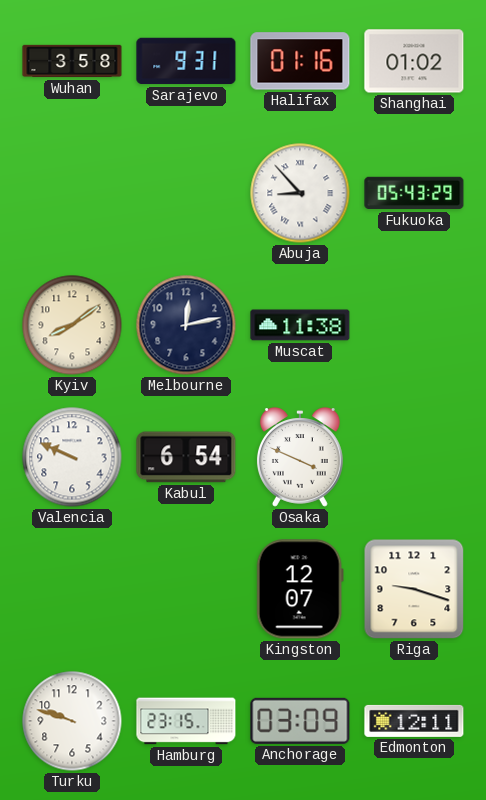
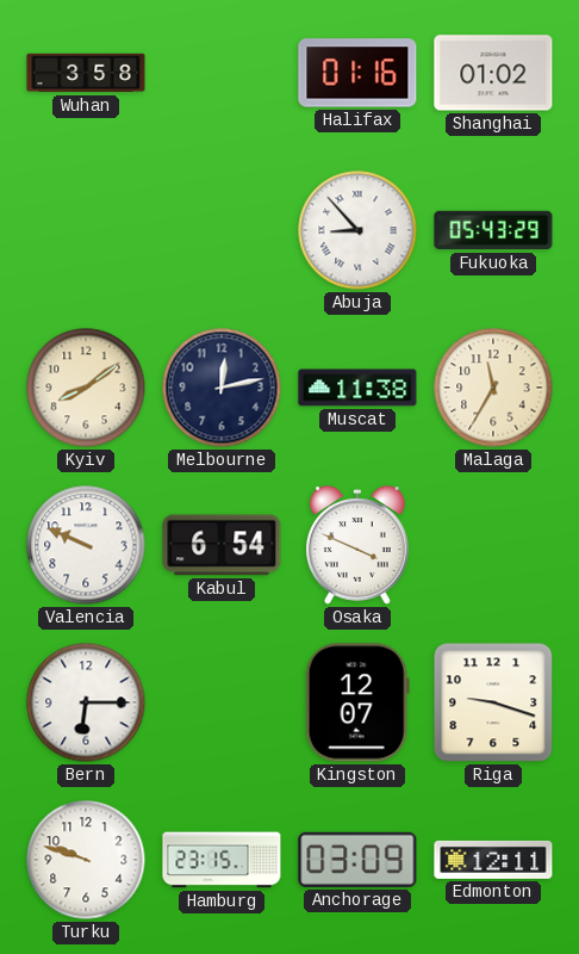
Sarajevo: 9:31 -> none
Malaga: none -> 11:35
Bern: none -> 6:15
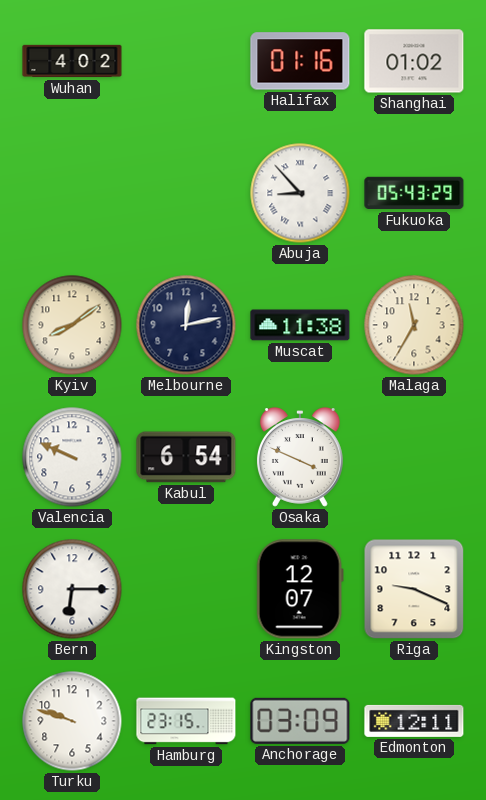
Wuhan: 3:58 -> 4:02
Riga: 9:18 -> 9:19
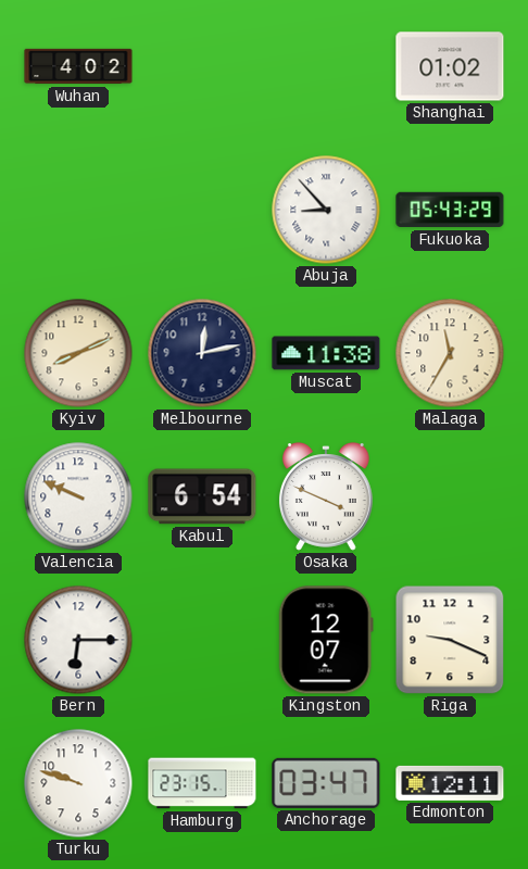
Halifax: 01:16 -> none
Kyiv: 8:09 -> 8:11
Anchorage: 03:09 -> 03:47
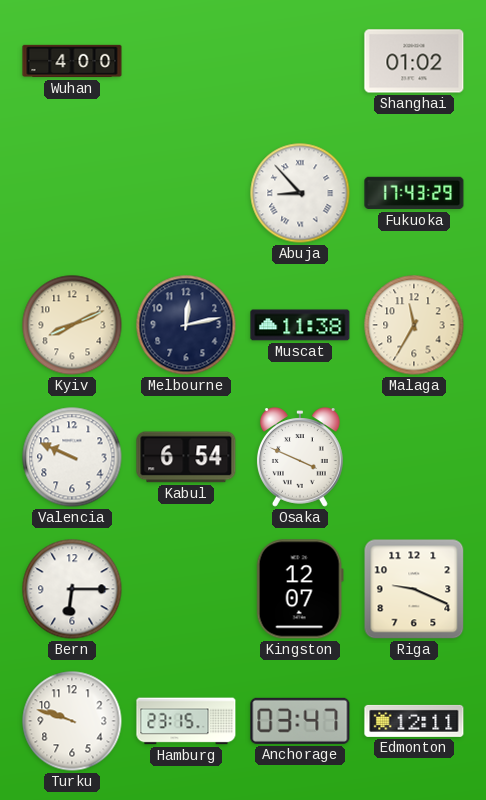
Wuhan: 4:02 -> 4:00
Fukuoka: 05:43 -> 17:43
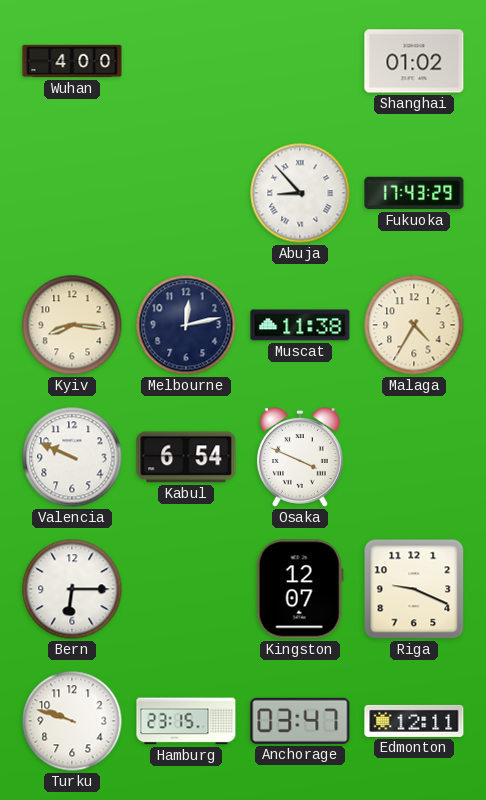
Kyiv: 8:11 -> 8:16
Malaga: 11:35 -> 4:35
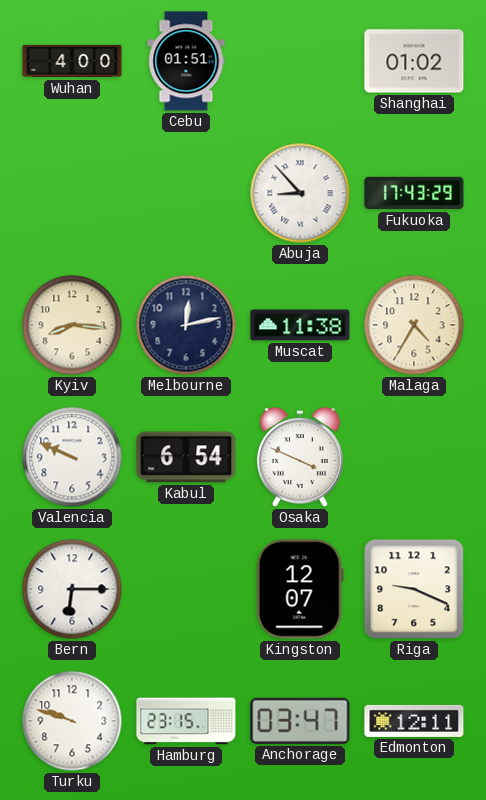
Cebu: none -> 01:51
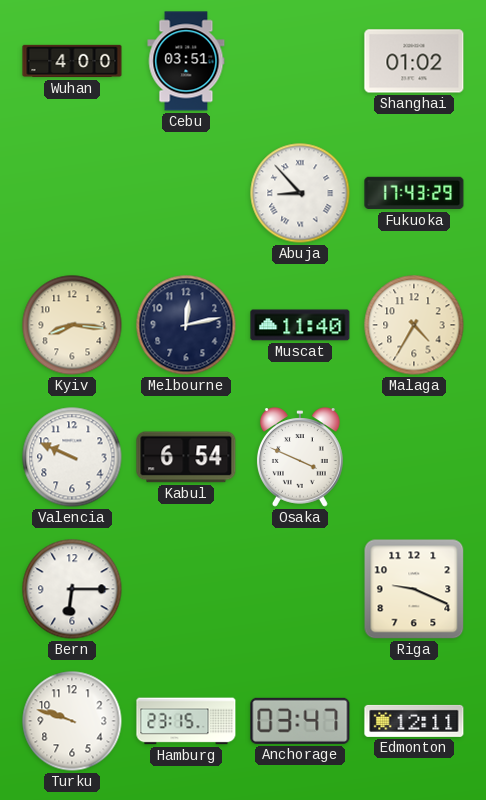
Cebu: 01:51 -> 03:51
Muscat: 11:38 -> 11:40
Kingston: 12:07 -> none
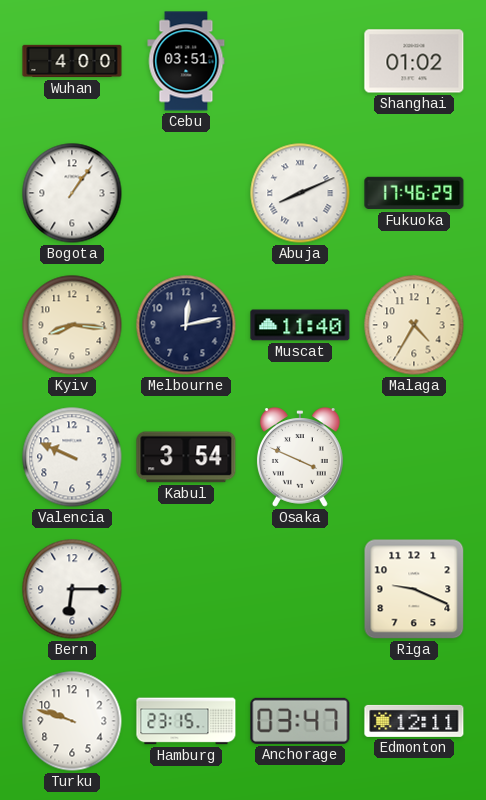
Bogota: none -> 1:06
Abuja: 8:53 -> 8:11
Fukuoka: 17:43 -> 17:46
Kabul: 6:54 -> 3:54
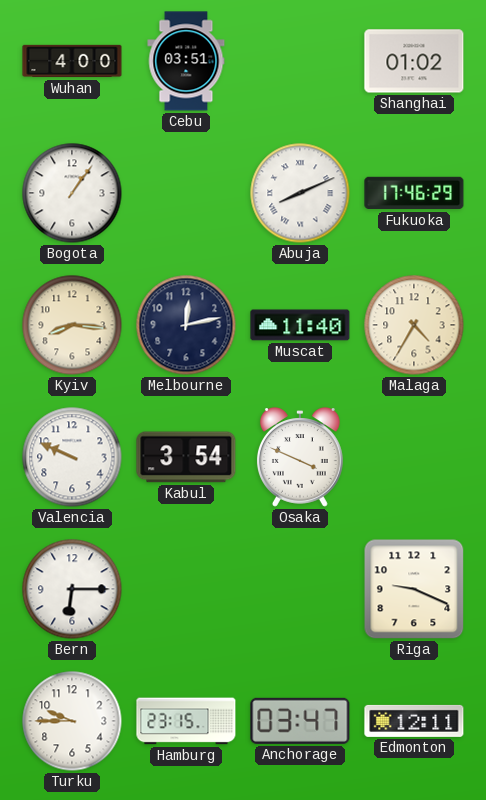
Turku: 9:48 -> 9:45
